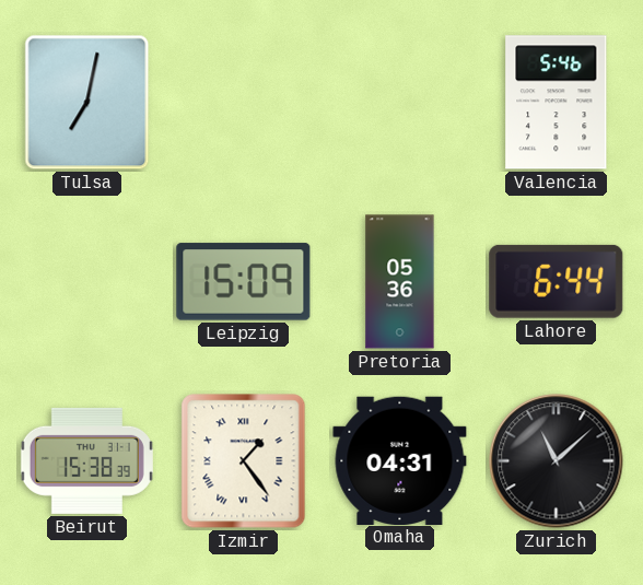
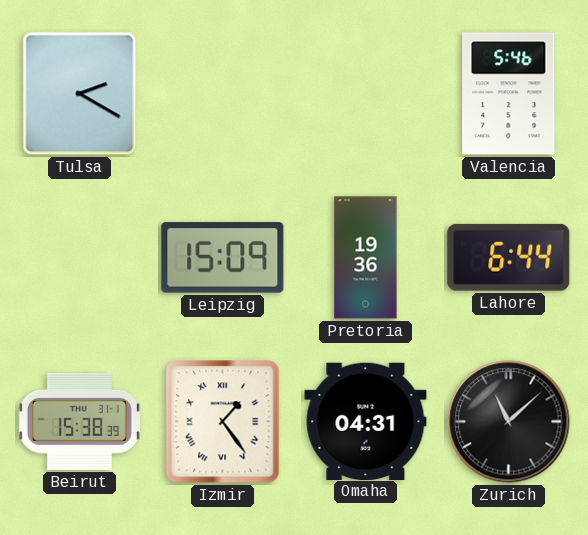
Tulsa: 7:02 -> 2:20
Pretoria: 05:36 -> 19:36
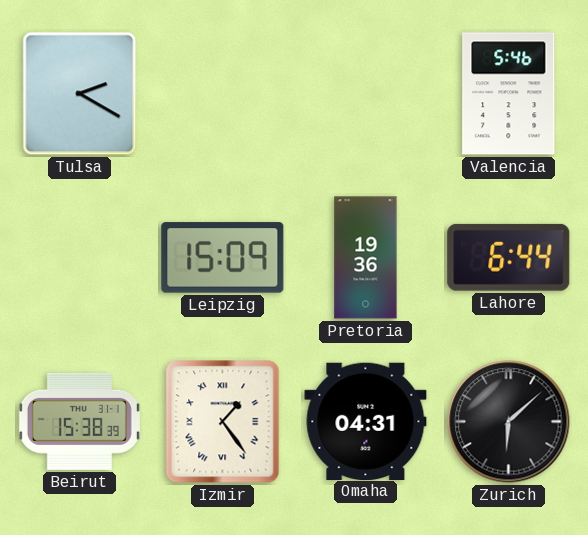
Zurich: 11:08 -> 6:08
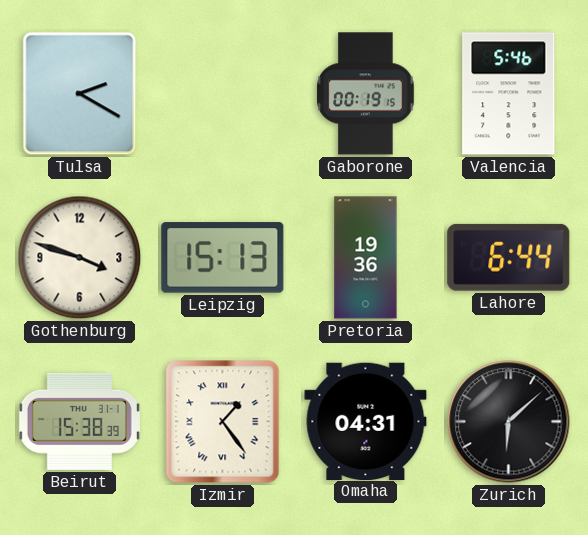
Gaborone: none -> 00:19
Gothenburg: none -> 3:48
Leipzig: 15:09 -> 15:13
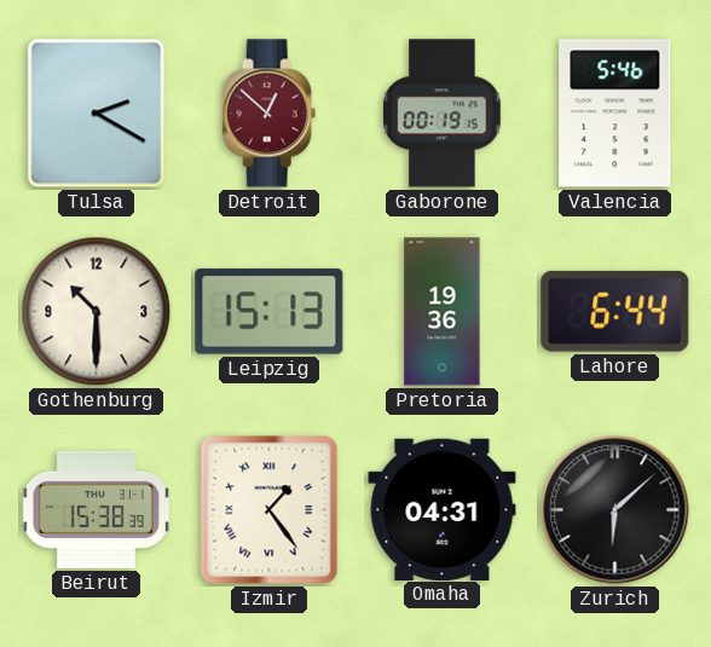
Detroit: none -> 12:52
Gothenburg: 3:48 -> 10:30
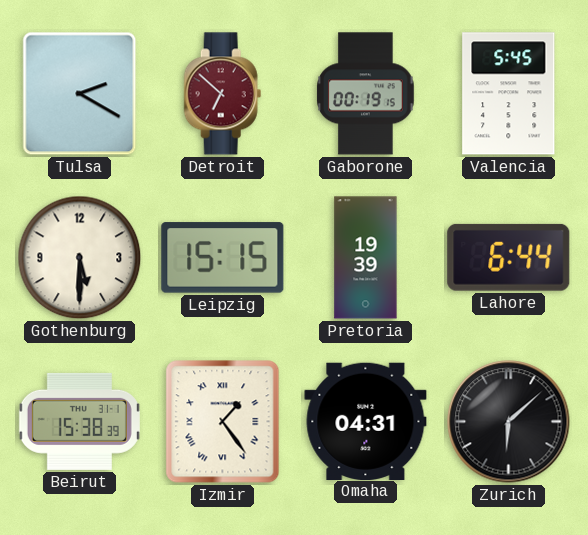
Detroit: 12:52 -> 6:52
Valencia: 5:46 -> 5:45
Gothenburg: 10:30 -> 5:30
Leipzig: 15:13 -> 15:15
Pretoria: 19:36 -> 19:39
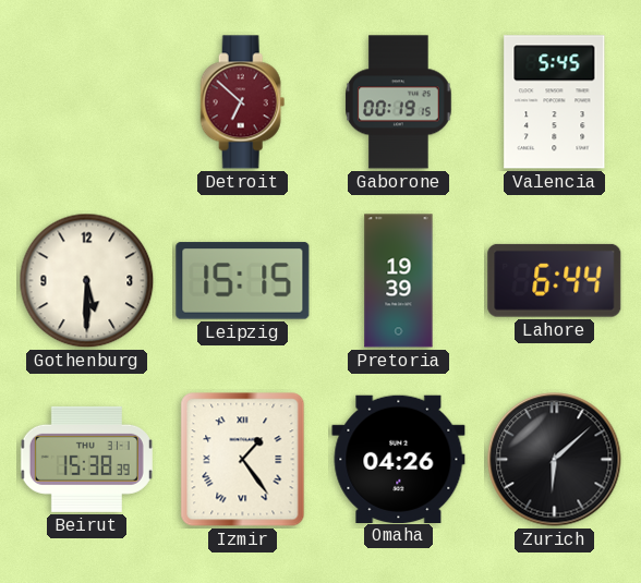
Tulsa: 2:20 -> none
Omaha: 04:31 -> 04:26
